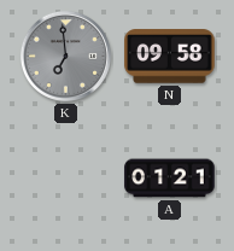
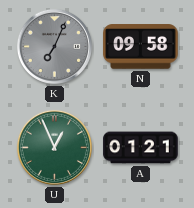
K: 6:59 -> 7:04
U: none -> 12:56
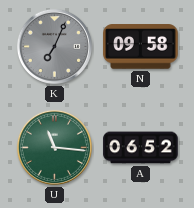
U: 12:56 -> 11:16
A: 01:21 -> 06:52
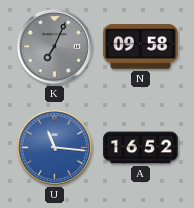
U dial: green -> blue
A: 06:52 -> 16:52
